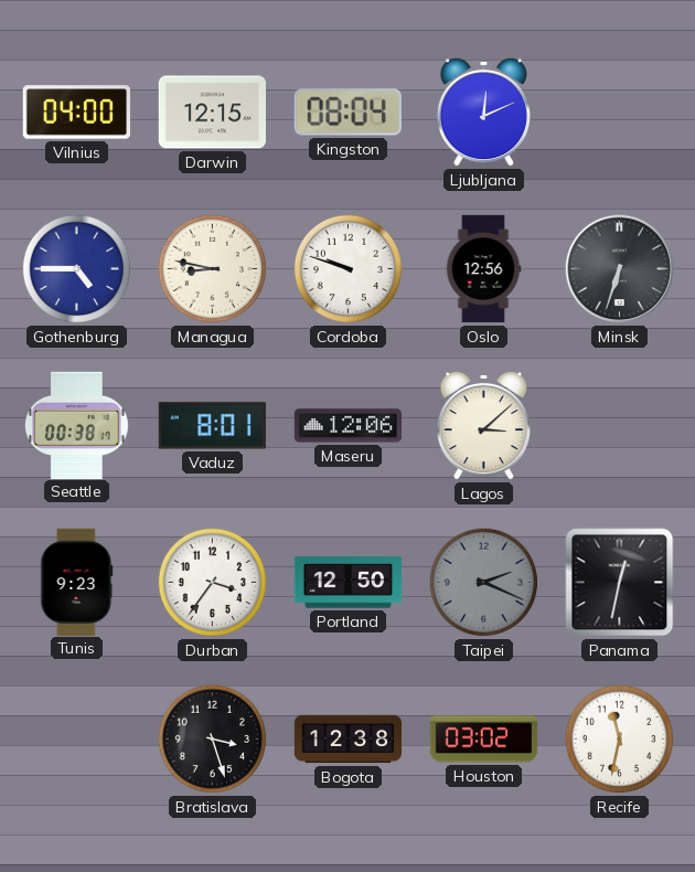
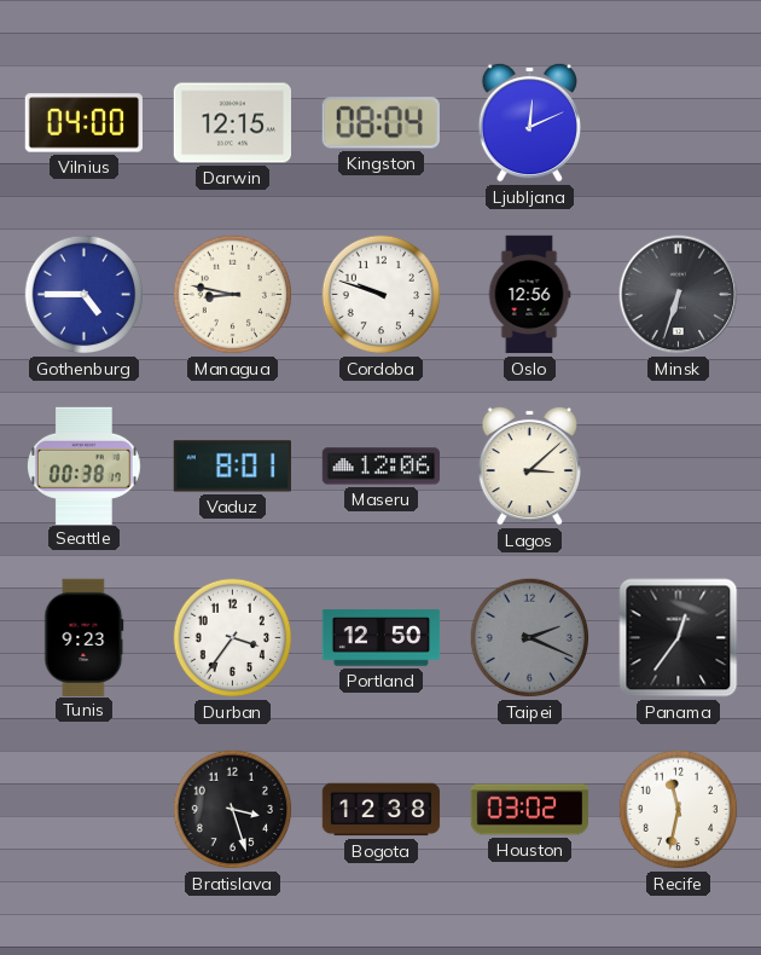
Panama: 12:32 -> 12:36
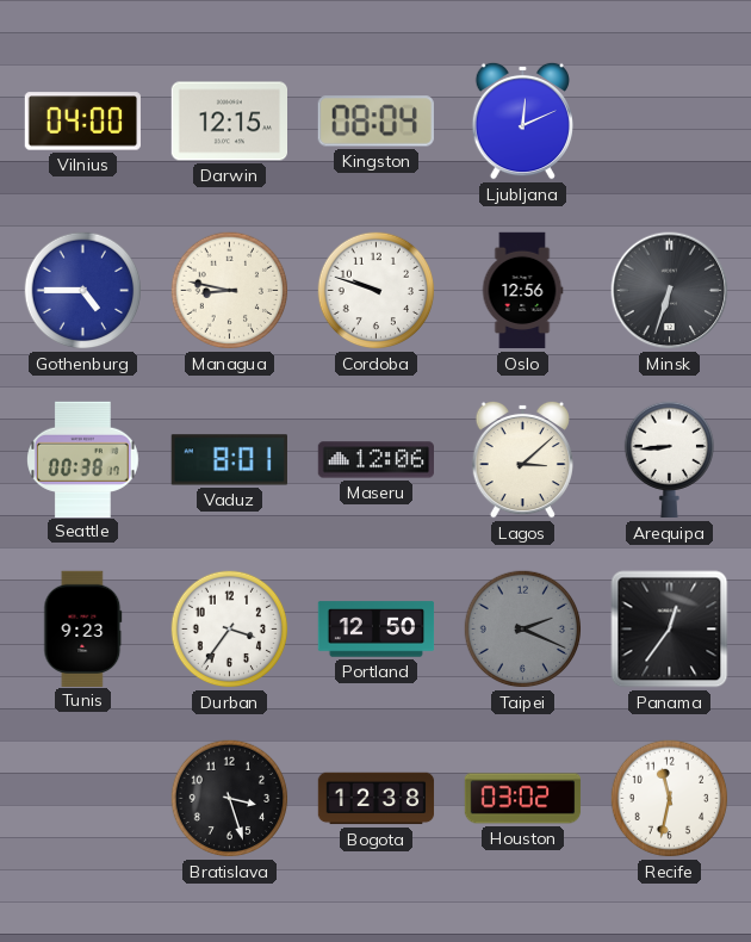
Arequipa: none -> 8:44
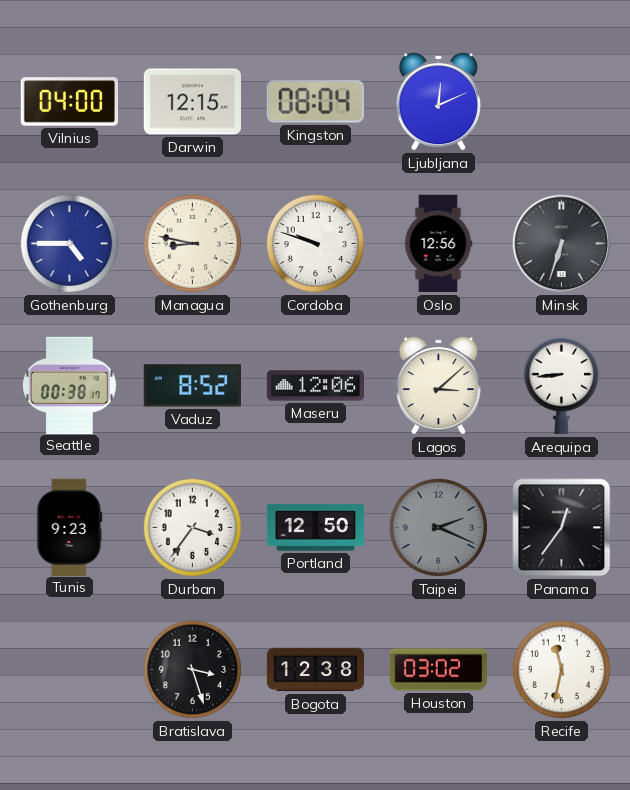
Vaduz: 8:01 -> 8:52
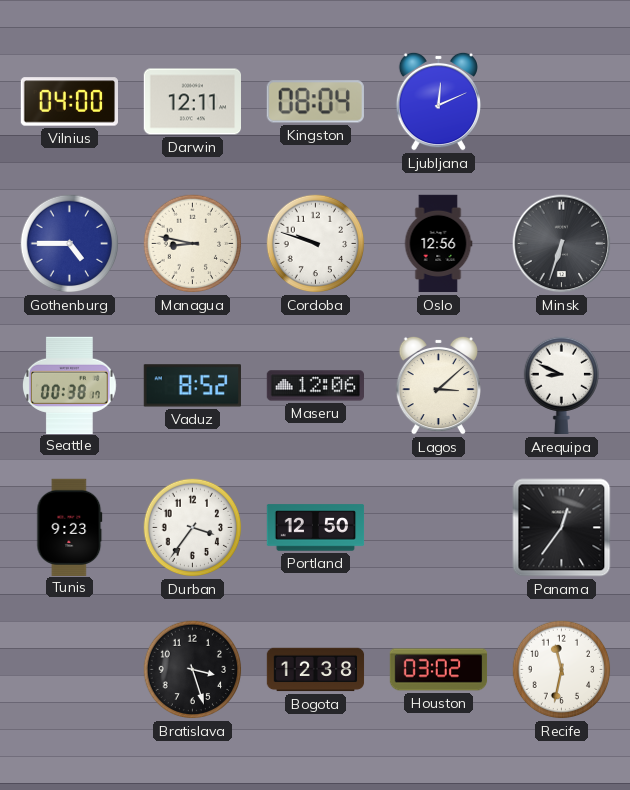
Darwin: 12:15 -> 12:11
Arequipa: 8:44 -> 8:49
Taipei: 2:19 -> none
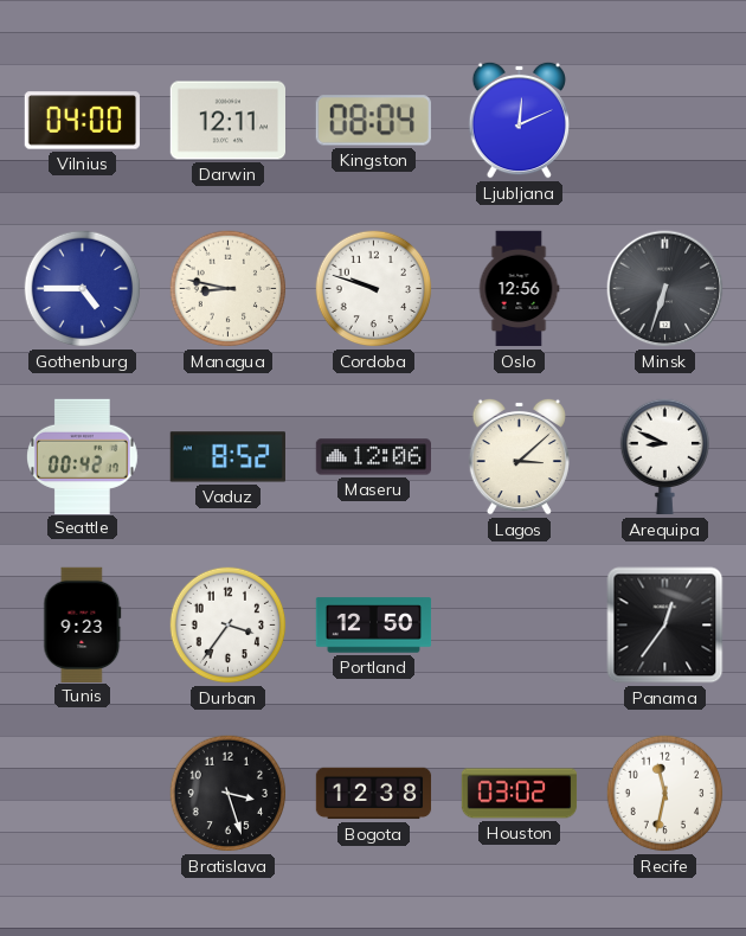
Seattle: 00:38 -> 00:42
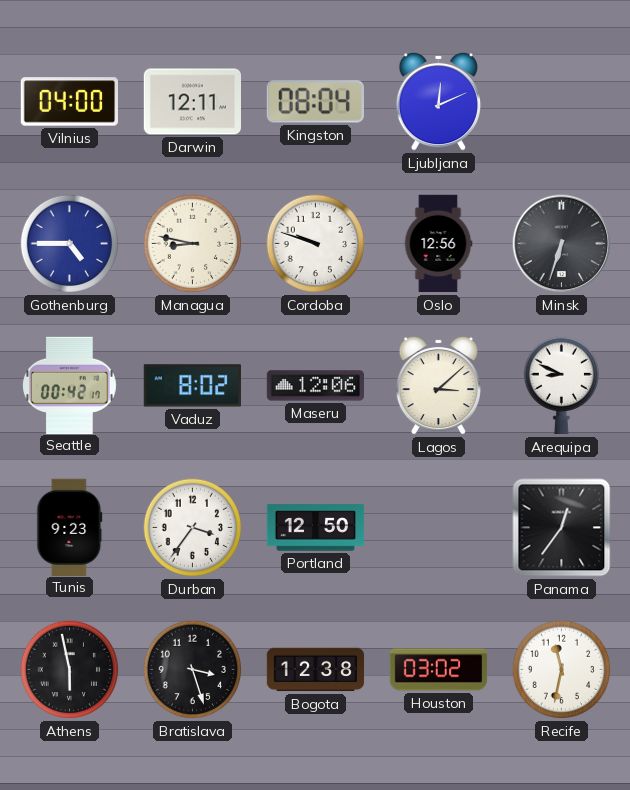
Vaduz: 8:52 -> 8:02
Athens: none -> 5:58
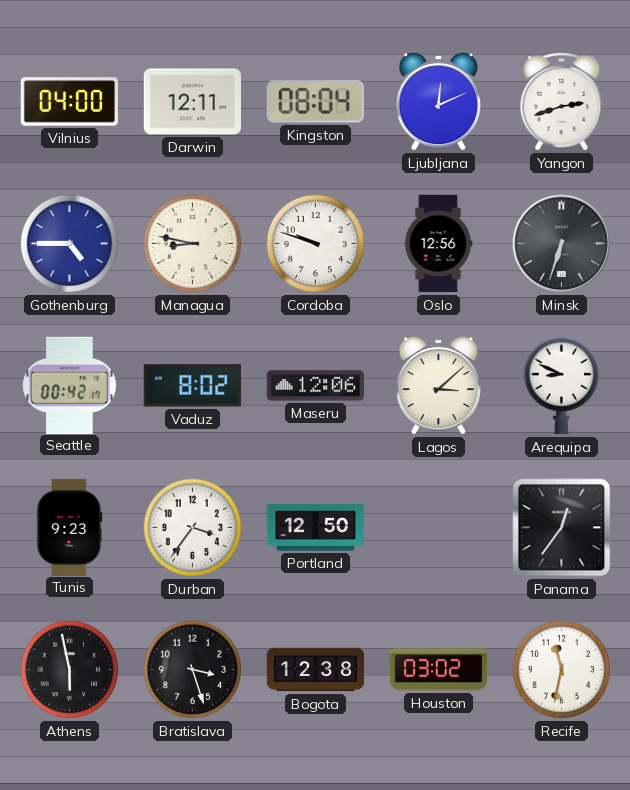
Yangon: none -> 2:42
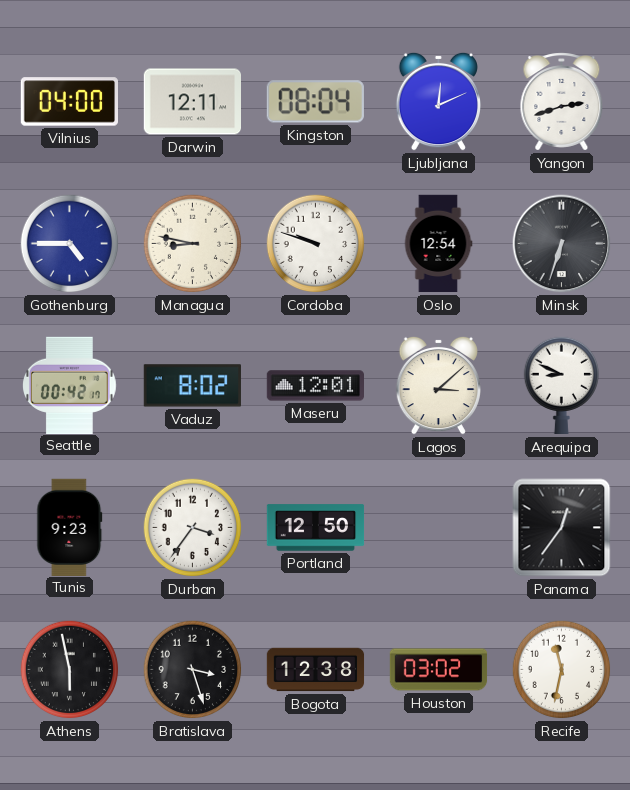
Oslo: 12:56 -> 12:54
Maseru: 12:06 -> 12:01
